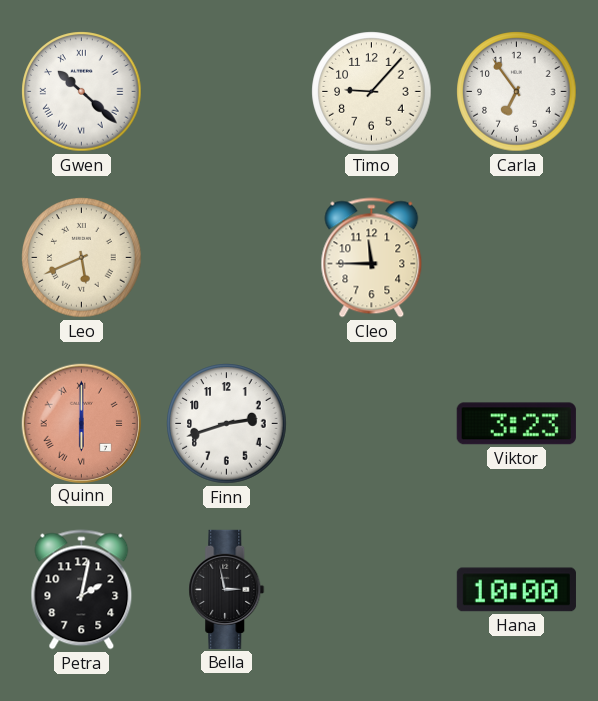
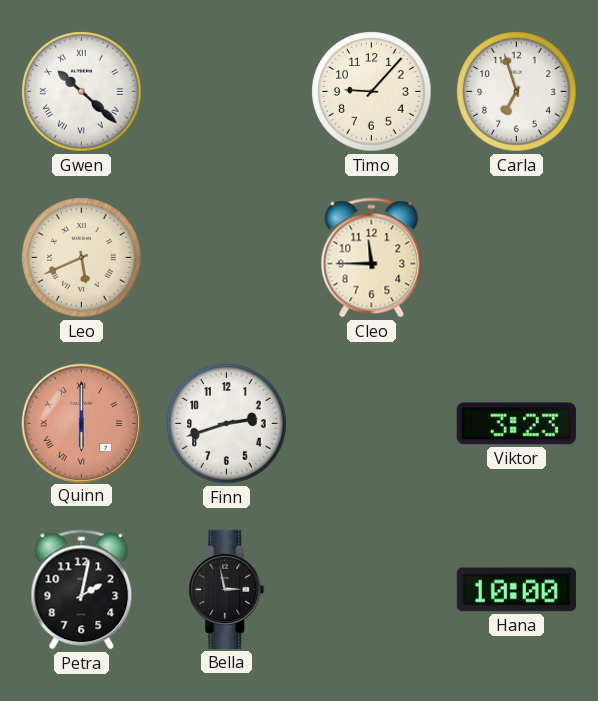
Carla: 6:54 -> 6:57
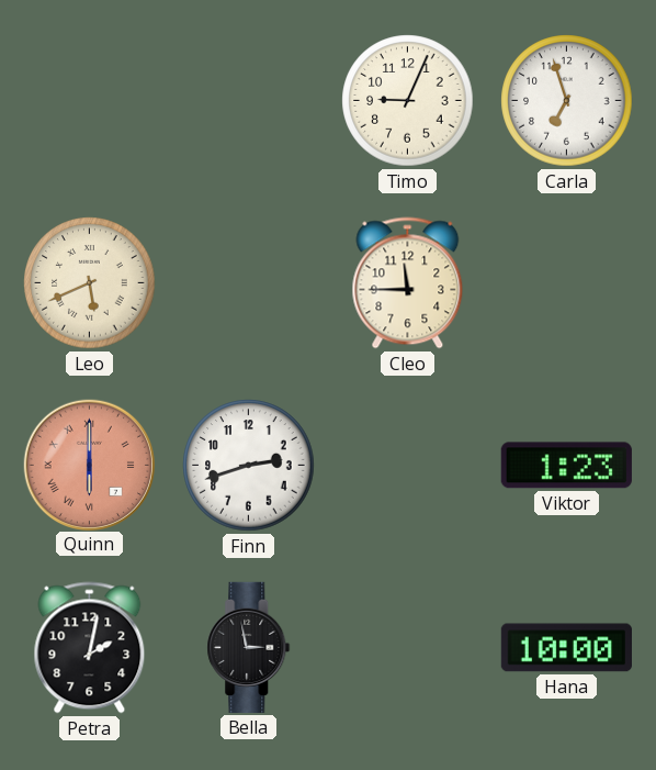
Gwen: 10:22 -> none
Timo: 9:07 -> 9:04
Viktor: 3:23 -> 1:23
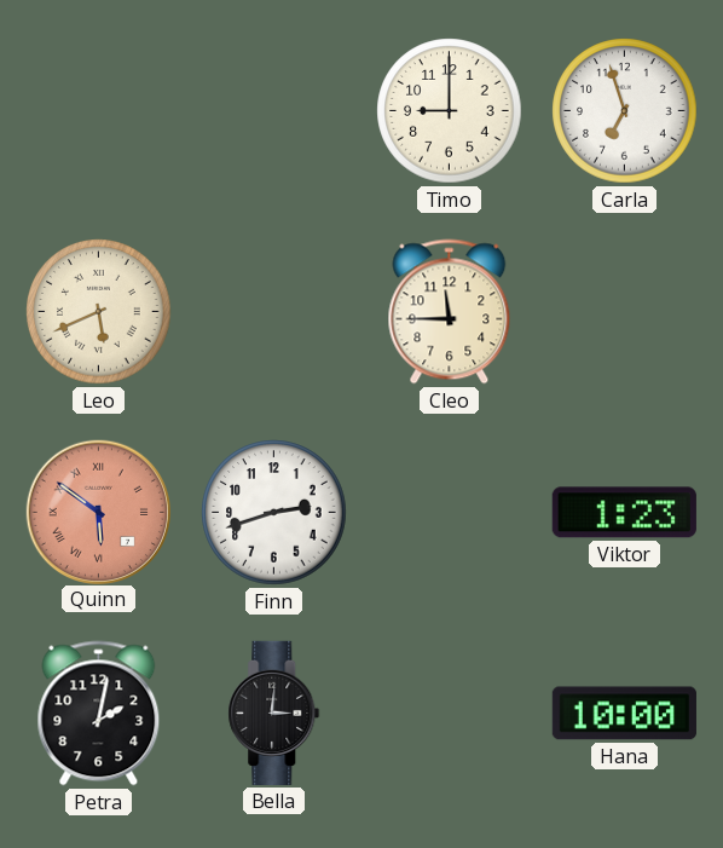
Timo: 9:04 -> 9:00
Quinn: 6:00 -> 5:51
Bella: 2:58 -> 3:01
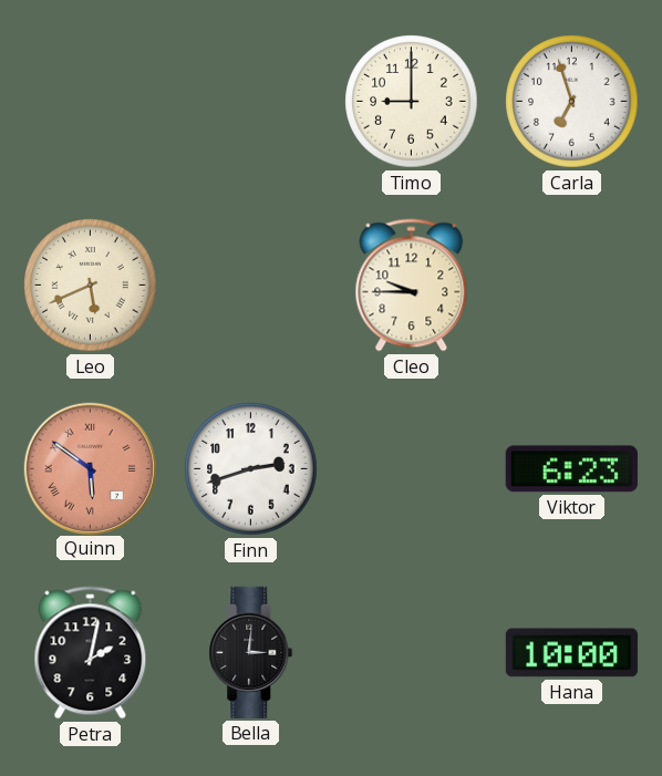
Cleo: 11:45 -> 9:45
Viktor: 1:23 -> 6:23
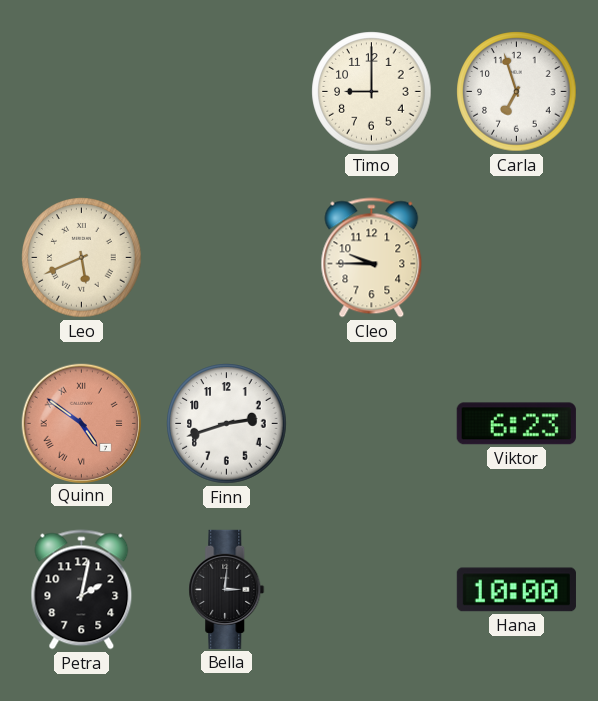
Quinn: 5:51 -> 4:51
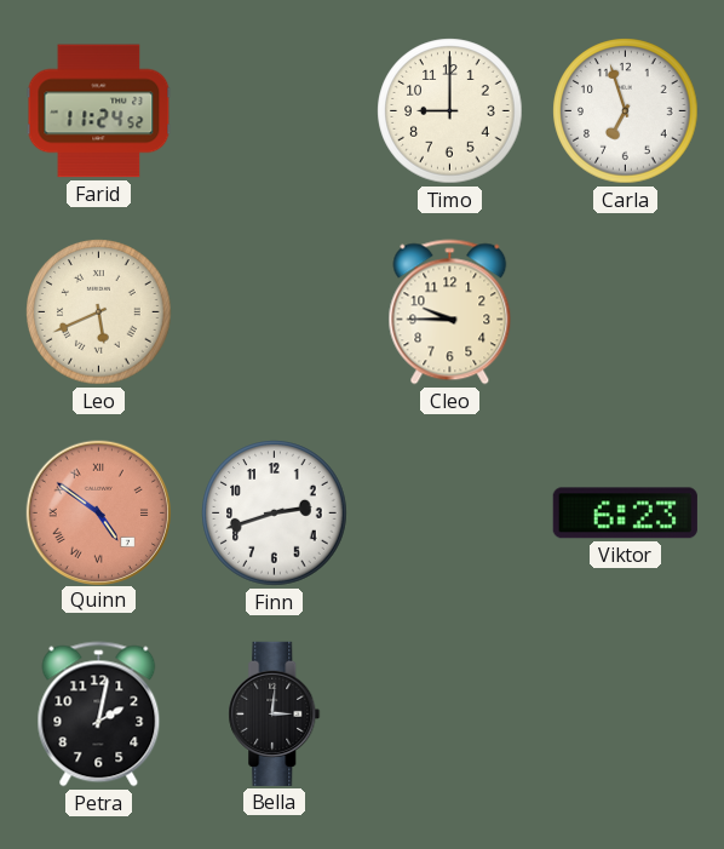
Farid: none -> 11:24
Hana: 10:00 -> none
